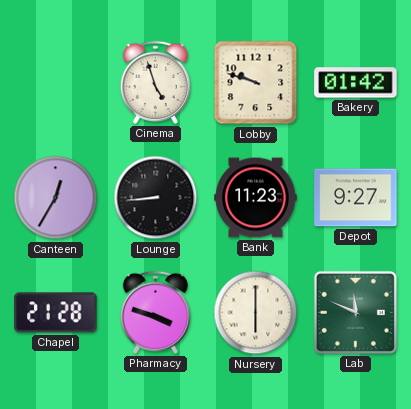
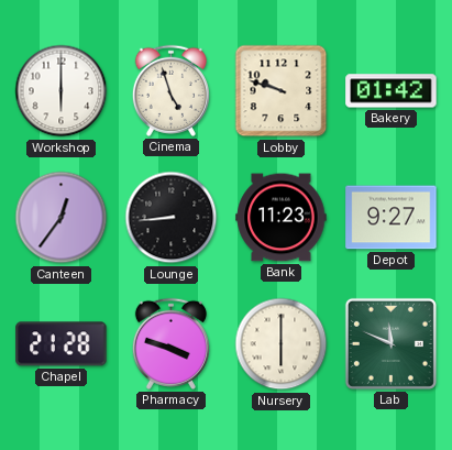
Workshop: none -> 6:00
Canteen: 12:35 -> 12:36
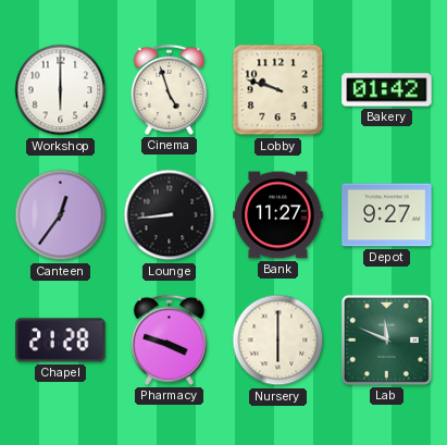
Bank: 11:23 -> 11:27
